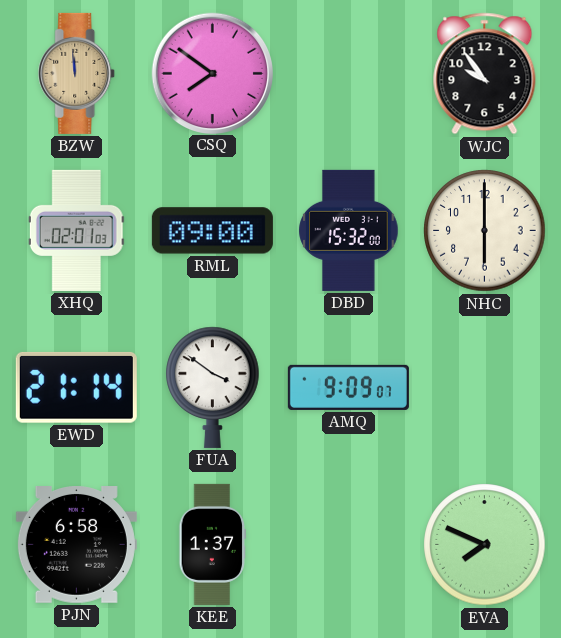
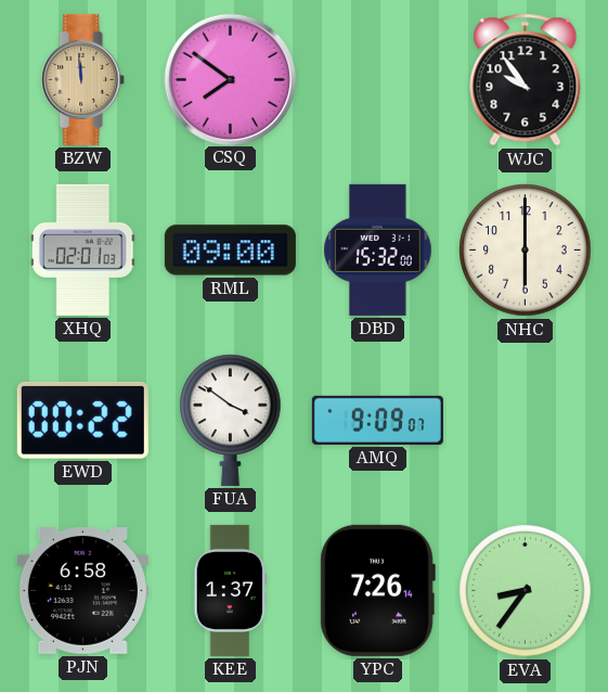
EWD: 21:14 -> 00:22
YPC: none -> 7:26
EVA: 7:49 -> 8:36
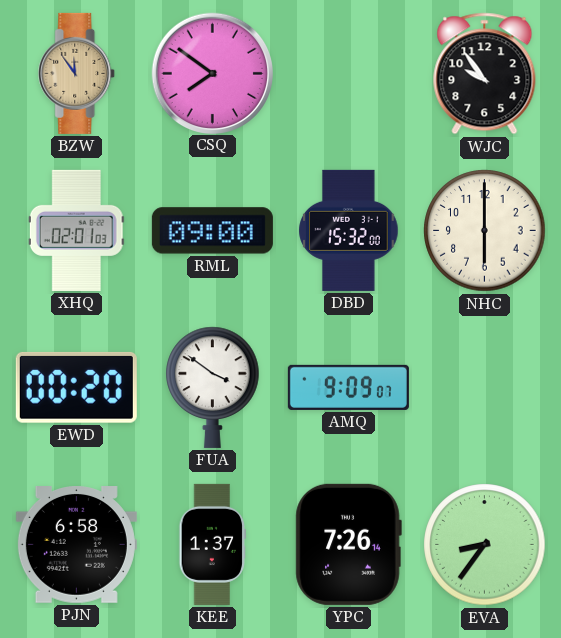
BZW: 11:59 -> 11:54
EWD: 00:22 -> 00:20
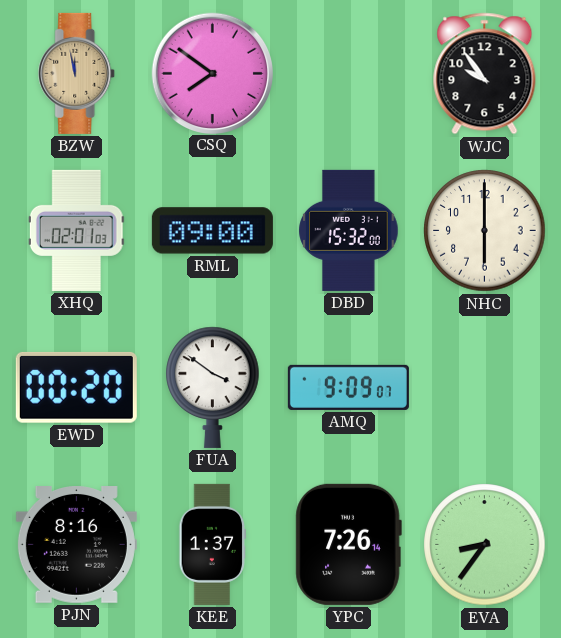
BZW: 11:54 -> 11:58
PJN: 6:58 -> 8:16
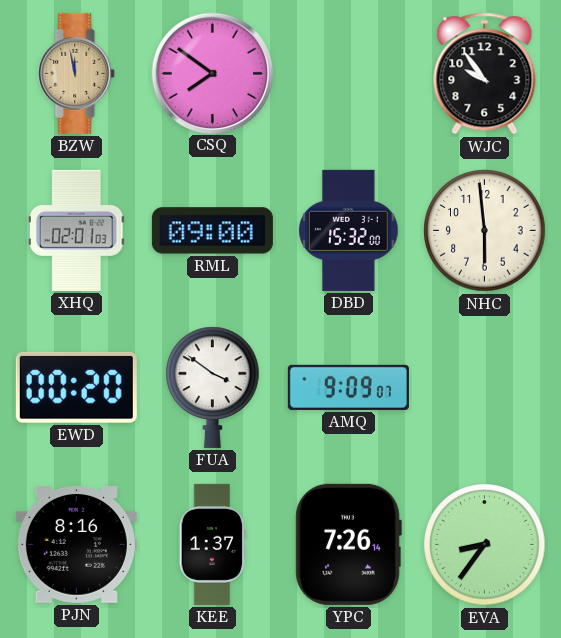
NHC: 6:00 -> 5:59
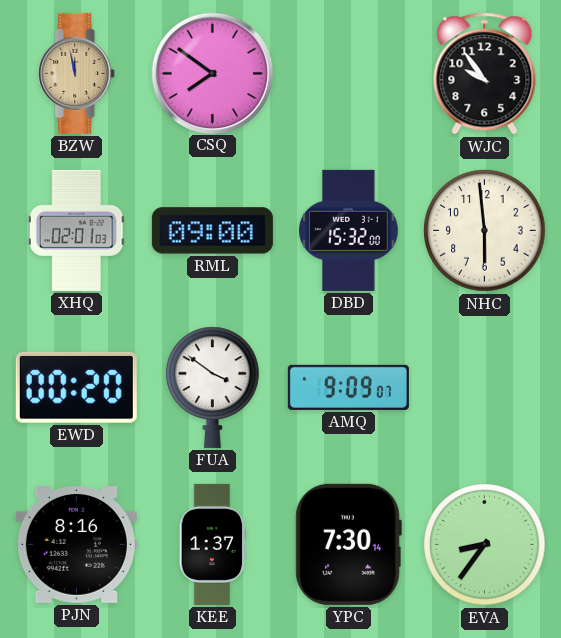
YPC: 7:26 -> 7:30
